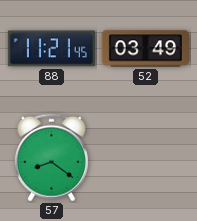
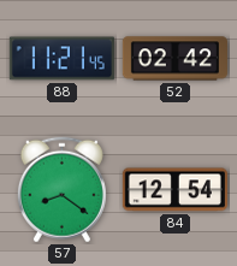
52: 03:49 -> 02:42
84: none -> 12:54
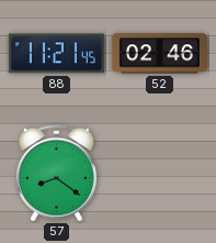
52: 02:42 -> 02:46
84: 12:54 -> none
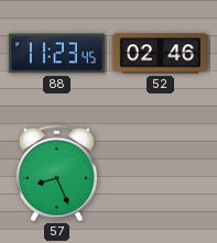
88: 11:21 -> 11:23
57: 8:21 -> 8:26
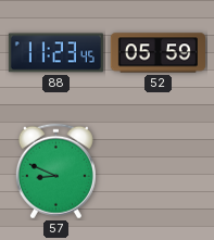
52: 02:46 -> 05:59
57: 8:26 -> 8:49
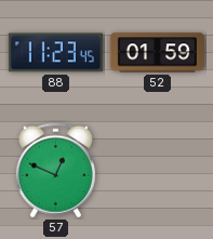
52: 05:59 -> 01:59
57: 8:49 -> 12:49
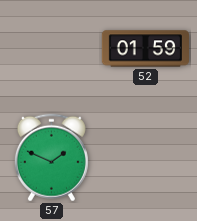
88: 11:23 -> none
57: 12:49 -> 1:49
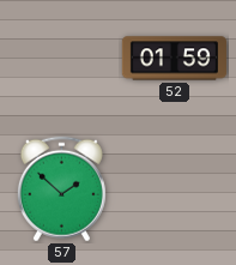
57: 1:49 -> 1:52
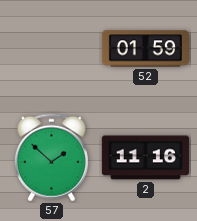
2: none -> 11:16
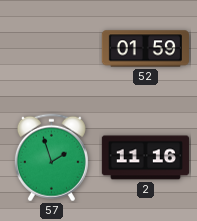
57: 1:52 -> 1:57
